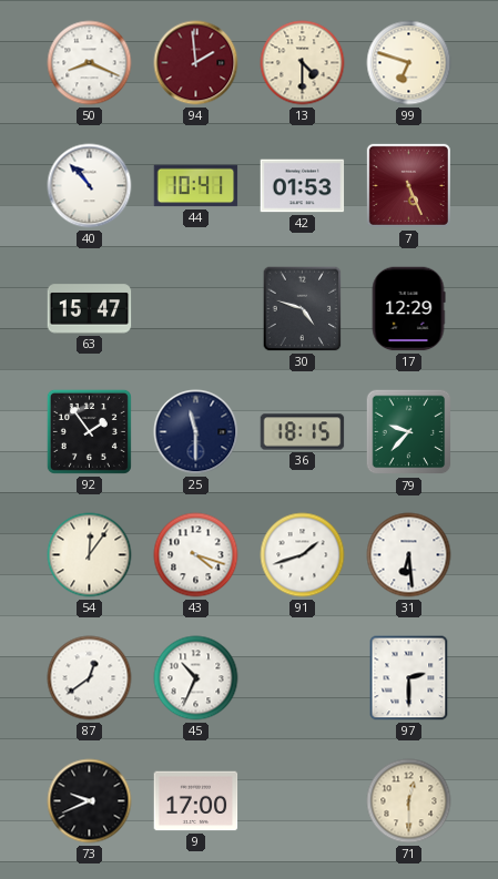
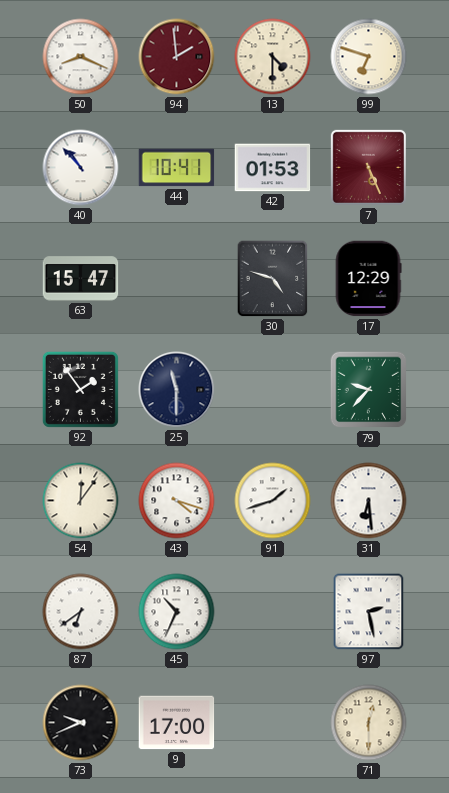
36: 18:15 -> none
87: 12:39 -> 6:39
97: 2:30 -> 2:28
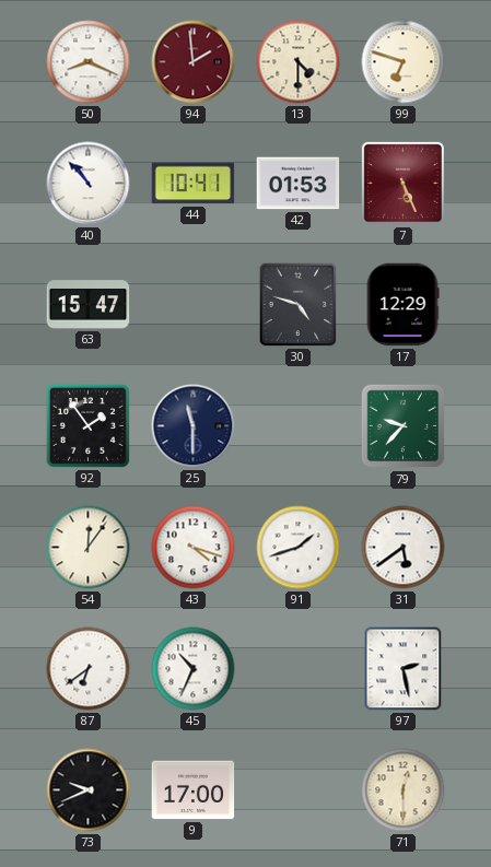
31: 6:29 -> 5:39
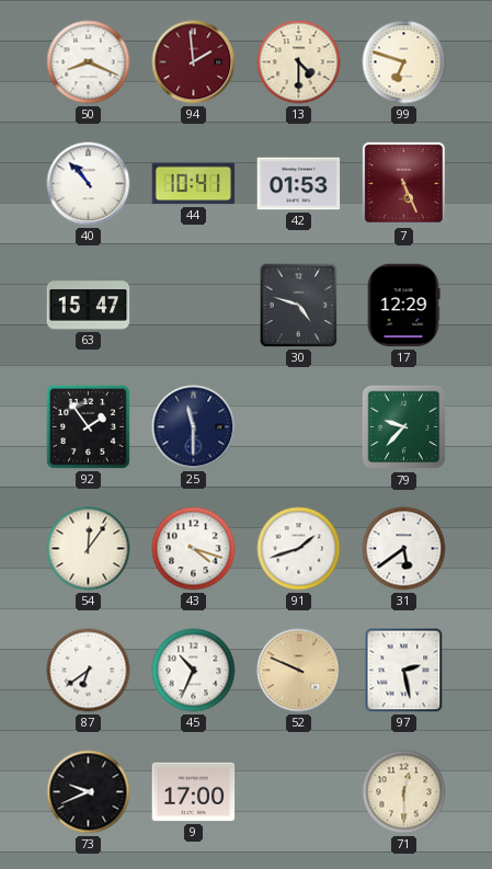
52: none -> 9:49
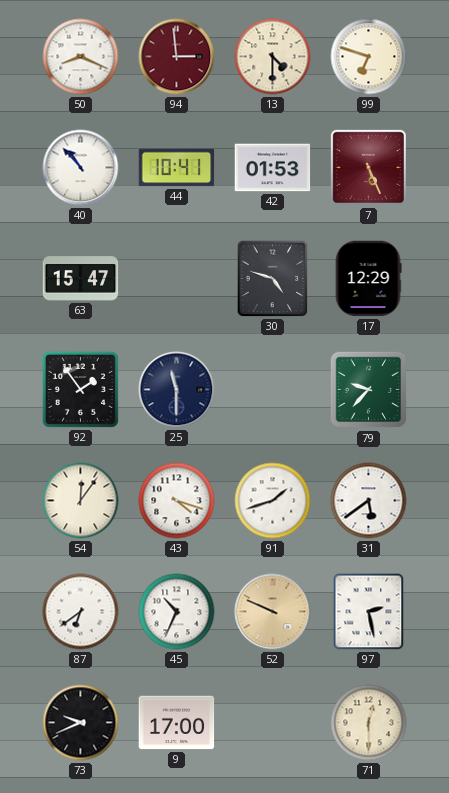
94: 1:59 -> 2:59
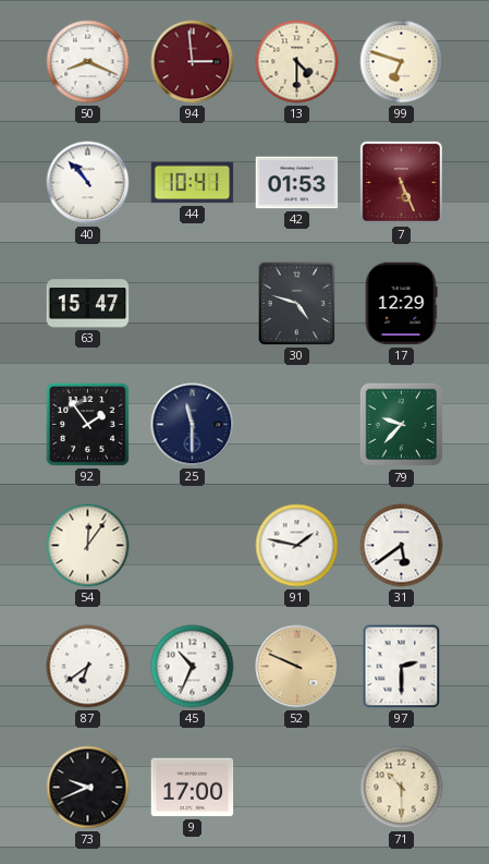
43: 4:18 -> none
91: 1:42 -> 1:47
97: 2:28 -> 2:30
71: 12:30 -> 10:30
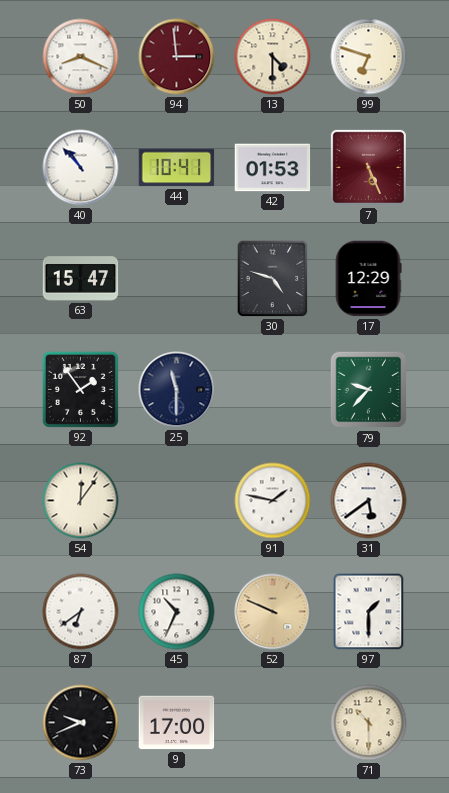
97: 2:30 -> 1:30
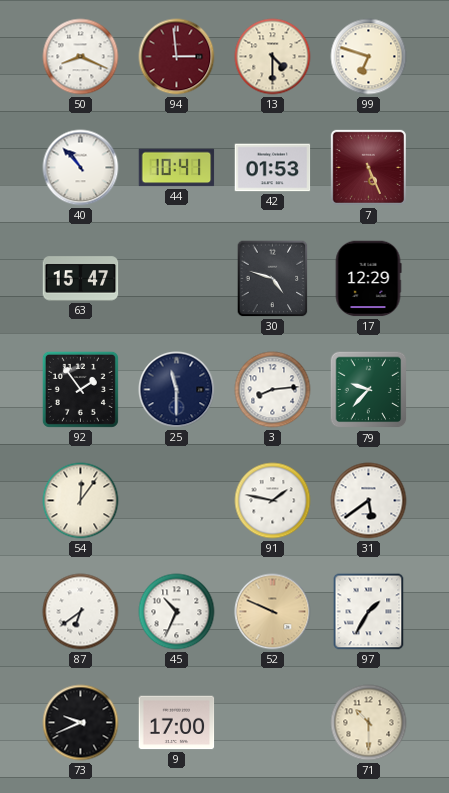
3: none -> 8:14
97: 1:30 -> 1:35
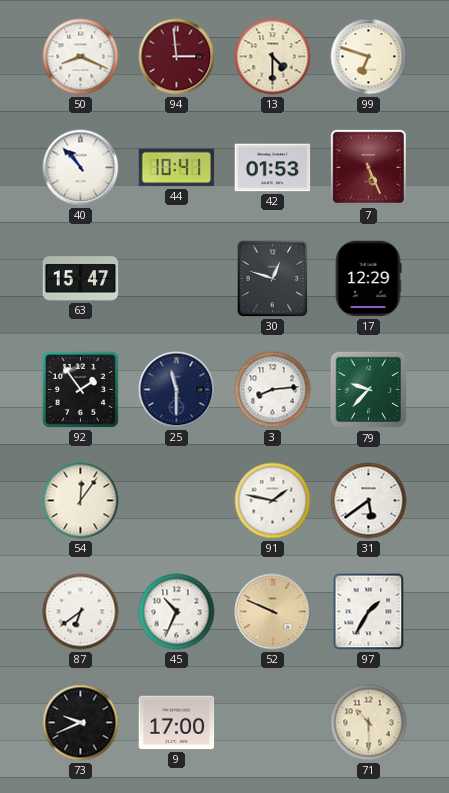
30: 4:48 -> 12:48
